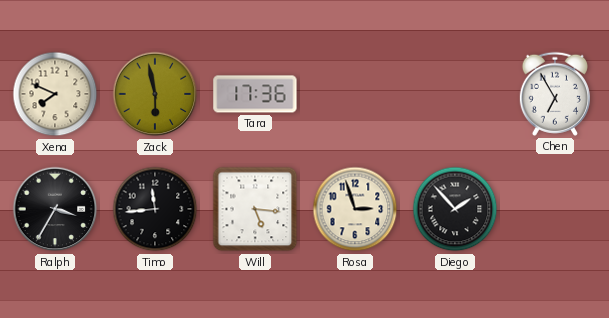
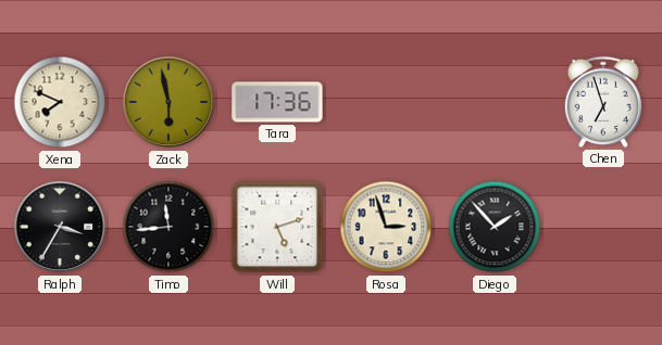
Chen: 6:55 -> 6:57
Will: 5:16 -> 5:12
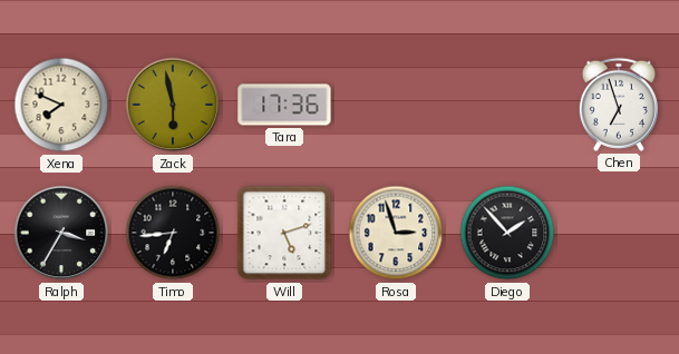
Timo: 11:44 -> 6:44
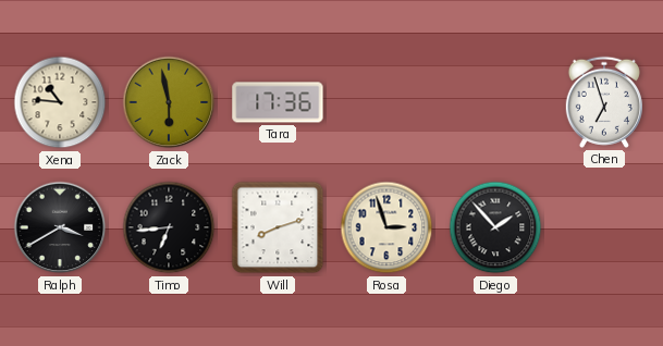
Xena: 7:49 -> 10:46
Ralph: 3:35 -> 3:40
Will: 5:12 -> 8:12
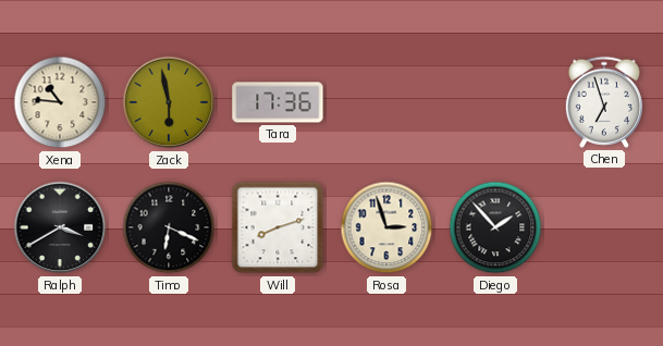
Timo: 6:44 -> 6:19
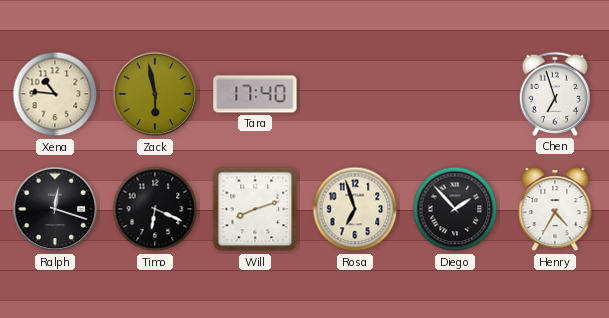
Tara: 17:36 -> 17:40
Ralph: 3:40 -> 12:18
Rosa: 2:57 -> 6:57
Henry: none -> 4:35
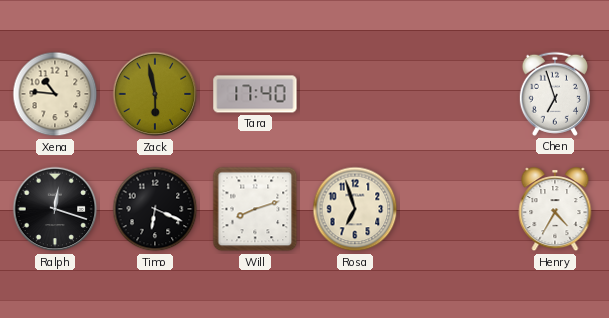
Diego: 1:53 -> none
